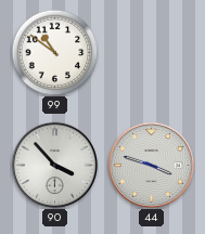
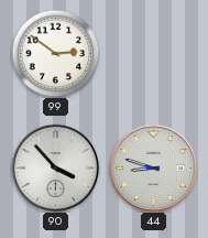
99: 10:51 -> 2:51
44: 3:48 -> 8:48
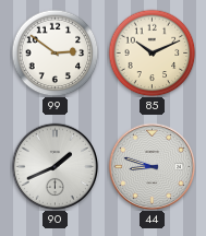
85: none -> 10:11
90: 3:53 -> 1:41
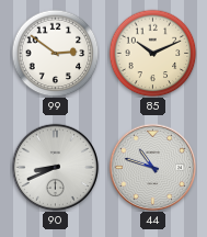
90: 1:41 -> 8:41
44: 8:48 -> 10:48
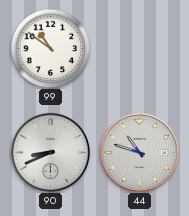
99: 2:51 -> 10:51
85: 10:11 -> none
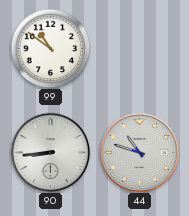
90: 8:41 -> 8:44
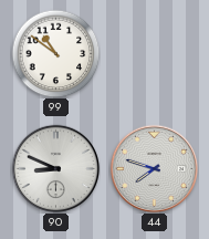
90: 8:44 -> 8:49
44: 10:48 -> 7:48
